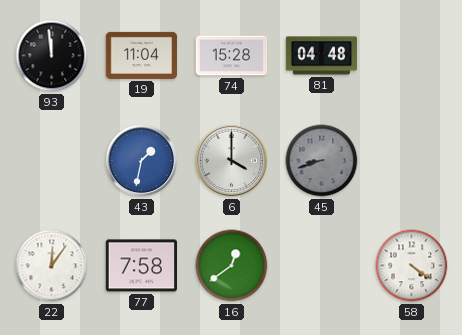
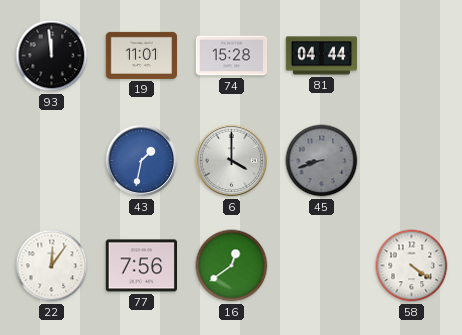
19: 11:04 -> 11:01
81: 04:48 -> 04:44
77: 7:58 -> 7:56
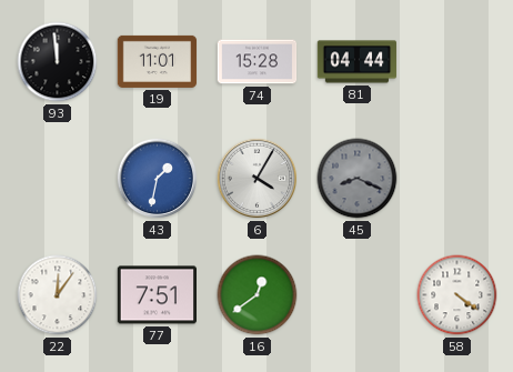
6: 4:00 -> 4:05
45: 8:42 -> 8:19
77: 7:56 -> 7:51
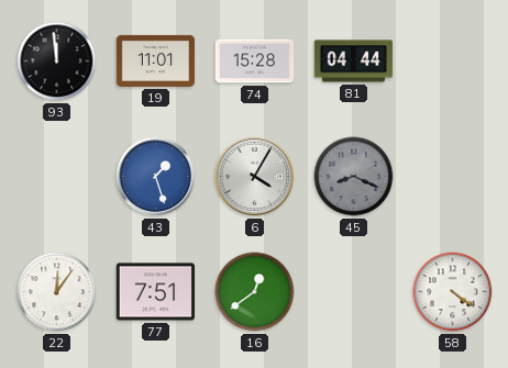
43: 1:32 -> 1:27
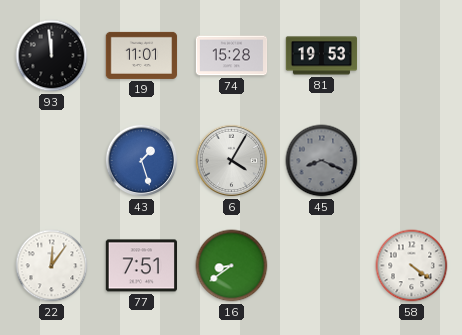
81: 04:44 -> 19:53
16: 12:39 -> 8:39
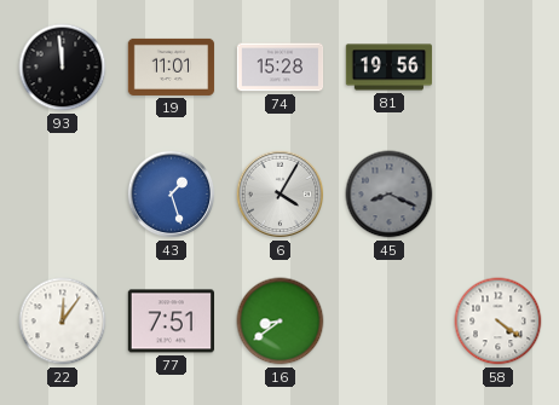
81: 19:53 -> 19:56
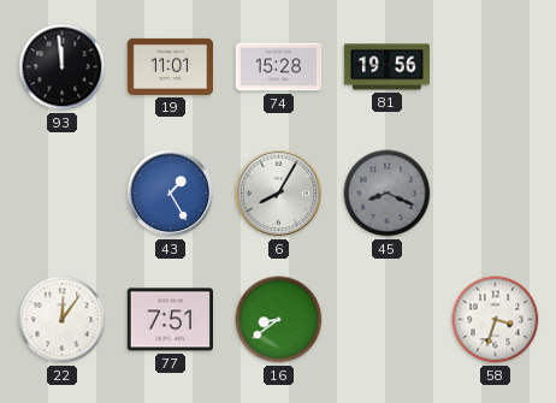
43: 1:27 -> 1:25
6: 4:05 -> 8:05
58: 4:21 -> 3:33
